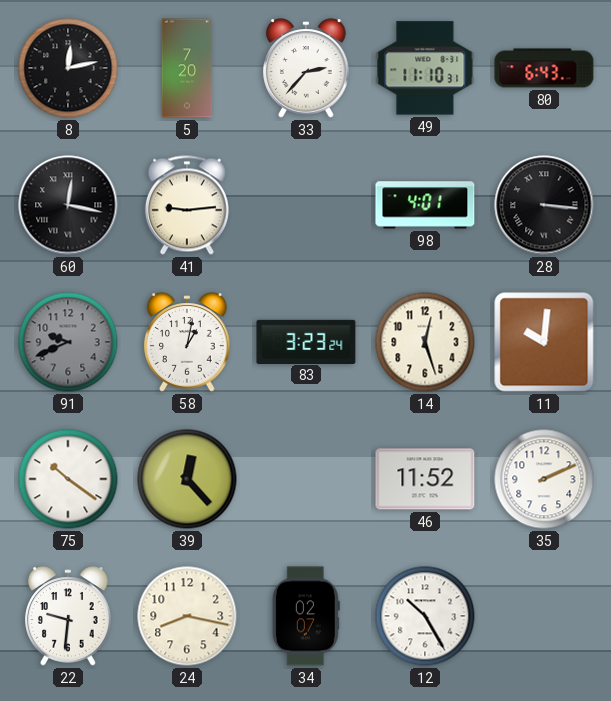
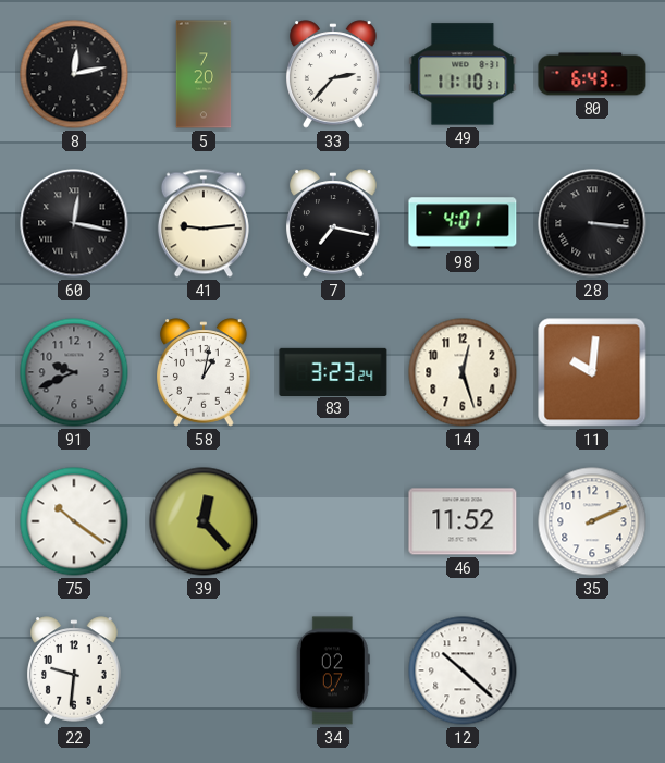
7: none -> 7:17
24: 8:17 -> none
12: 10:25 -> 10:22
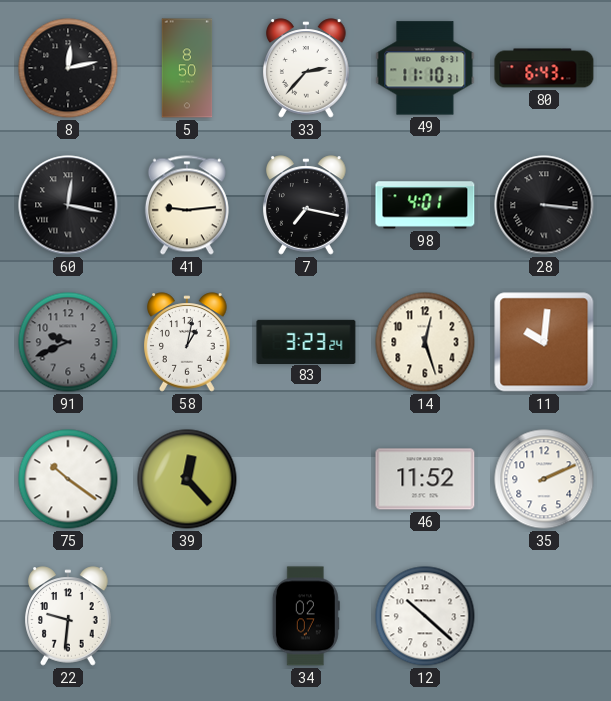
5: 7:20 -> 8:50
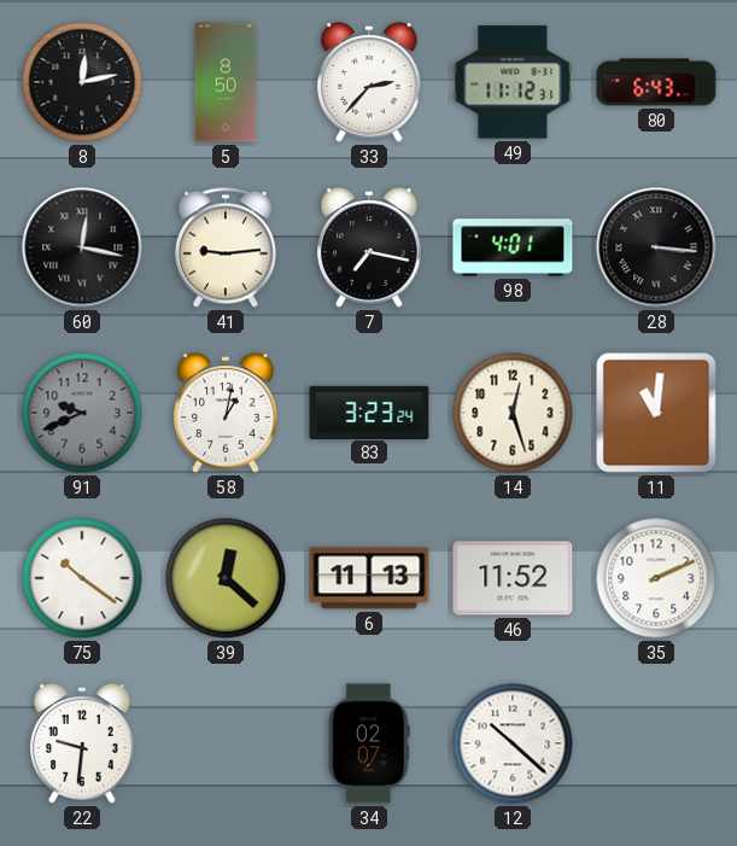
49: 11:10 -> 11:12
11: 10:01 -> 11:01
39: 12:23 -> 12:22
6: none -> 11:13
